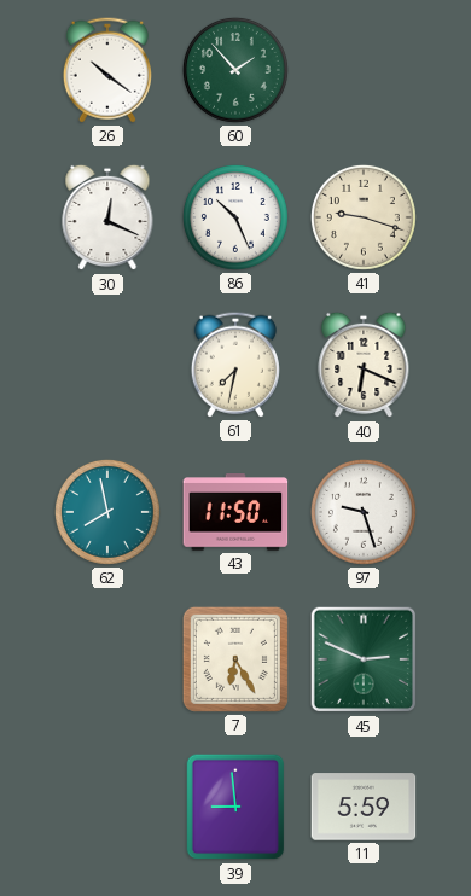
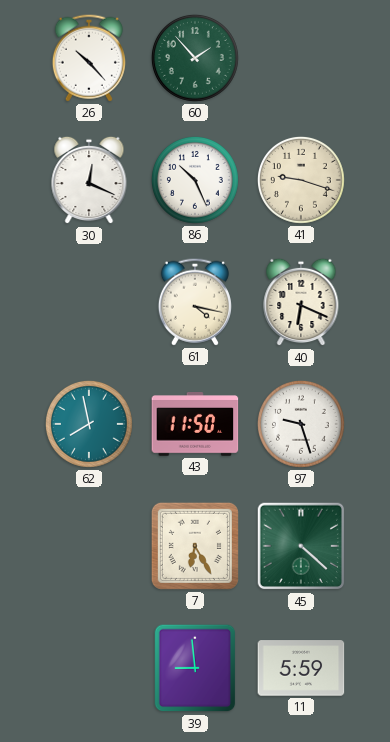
26: 10:21 -> 10:23
61: 7:32 -> 4:17
45: 2:49 -> 4:22
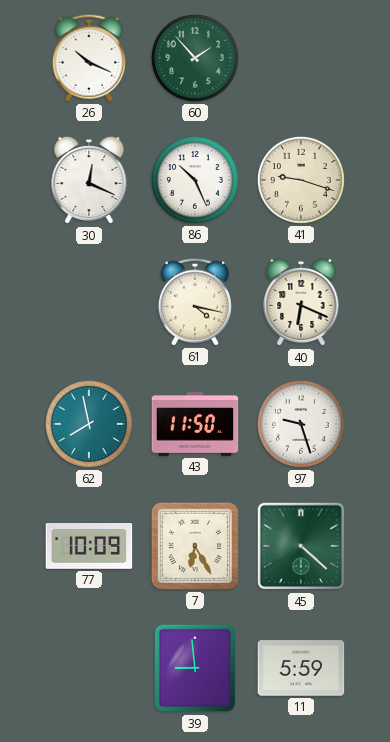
26: 10:23 -> 10:19
77: none -> 10:09
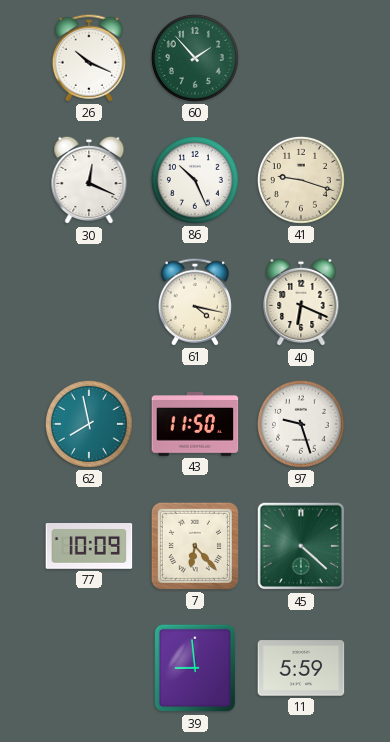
7: 6:25 -> 6:23
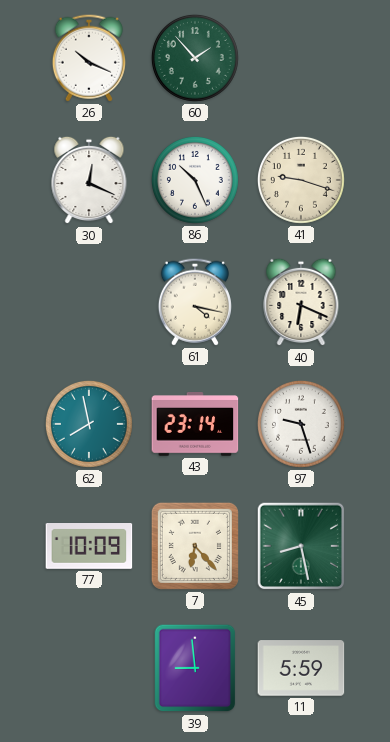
43: 11:50 -> 23:14
45: 4:22 -> 8:28
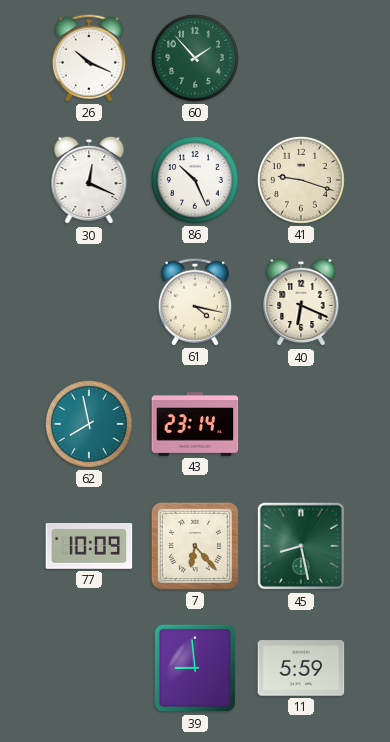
97: 9:27 -> none
